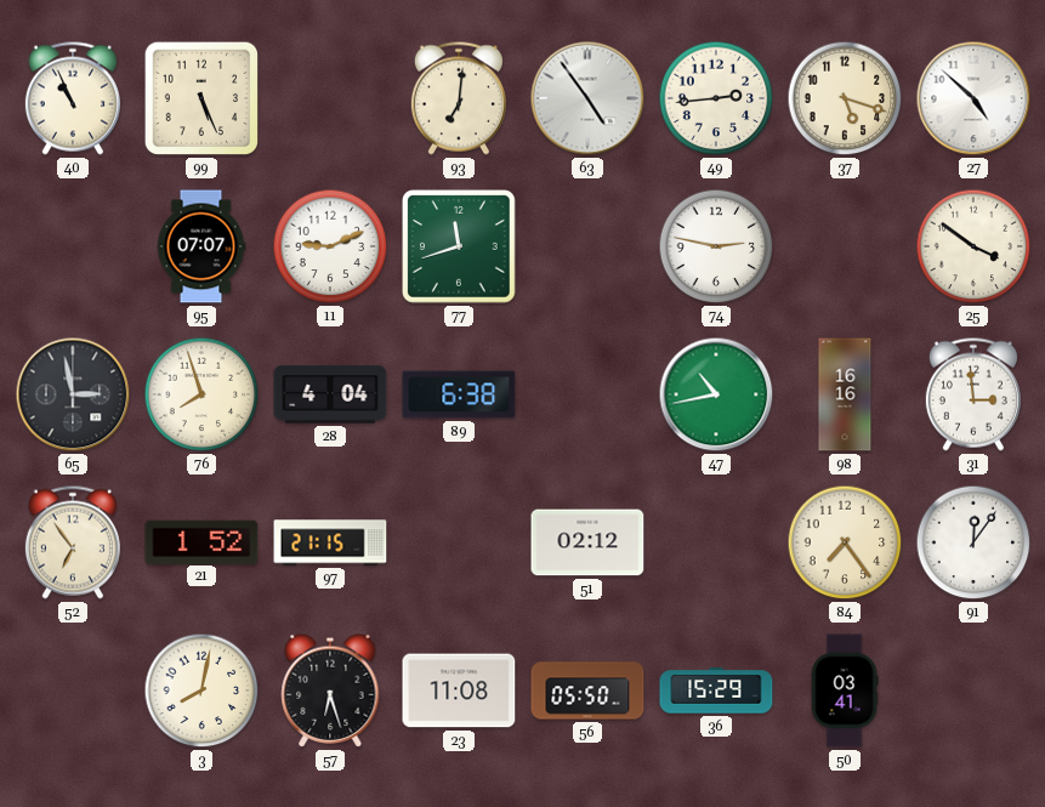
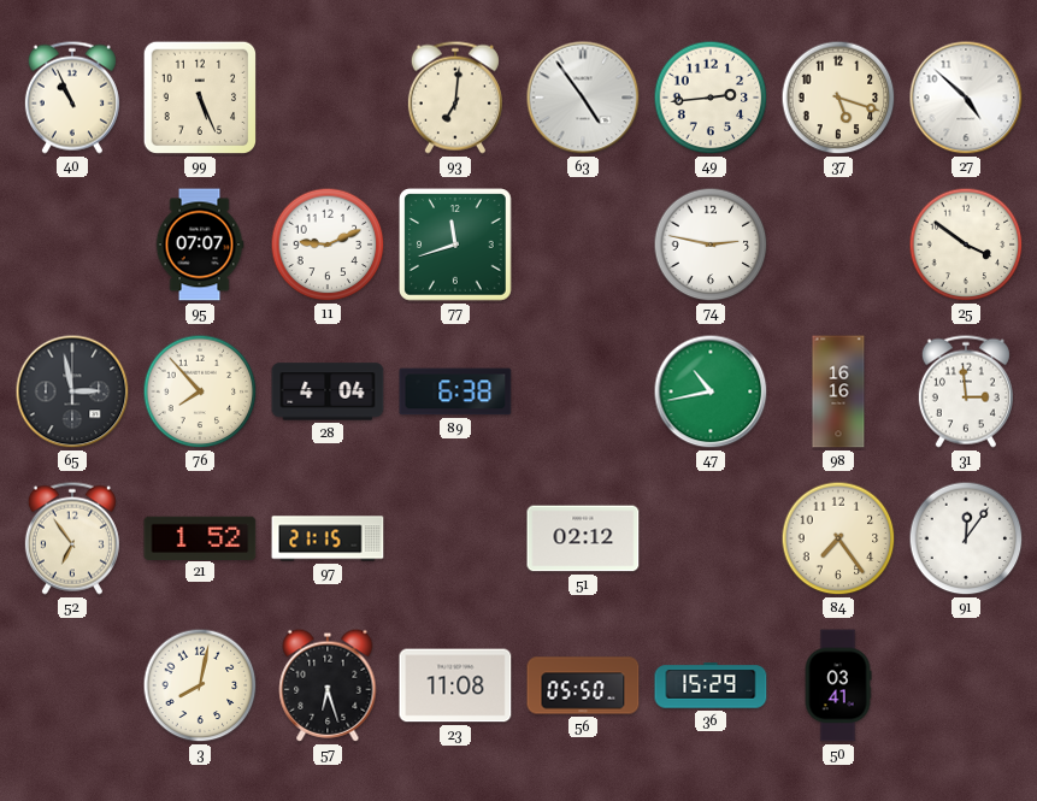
76: 7:57 -> 7:53
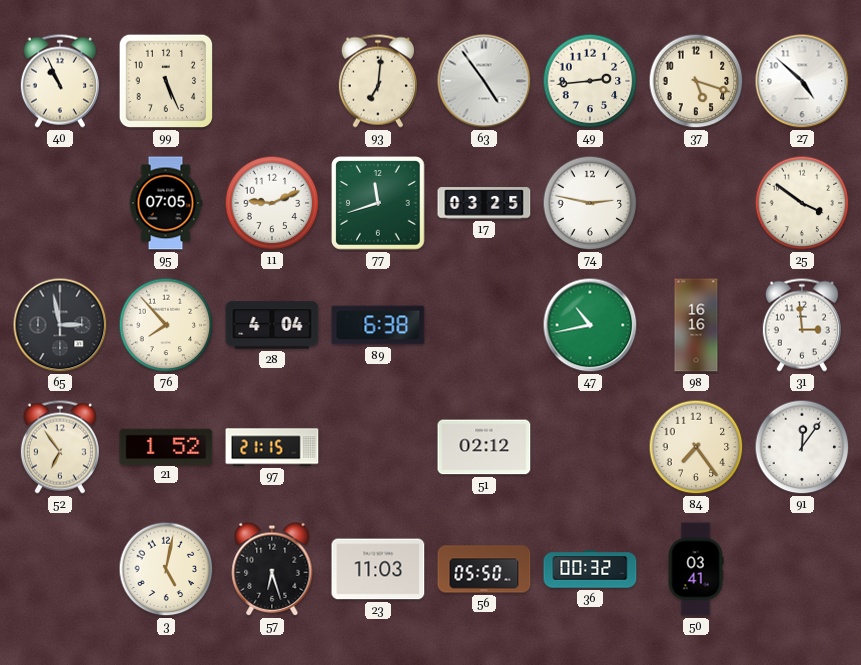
95: 07:07 -> 07:05
17: none -> 03:25
3: 8:02 -> 5:02
23: 11:08 -> 11:03
36: 15:29 -> 00:32
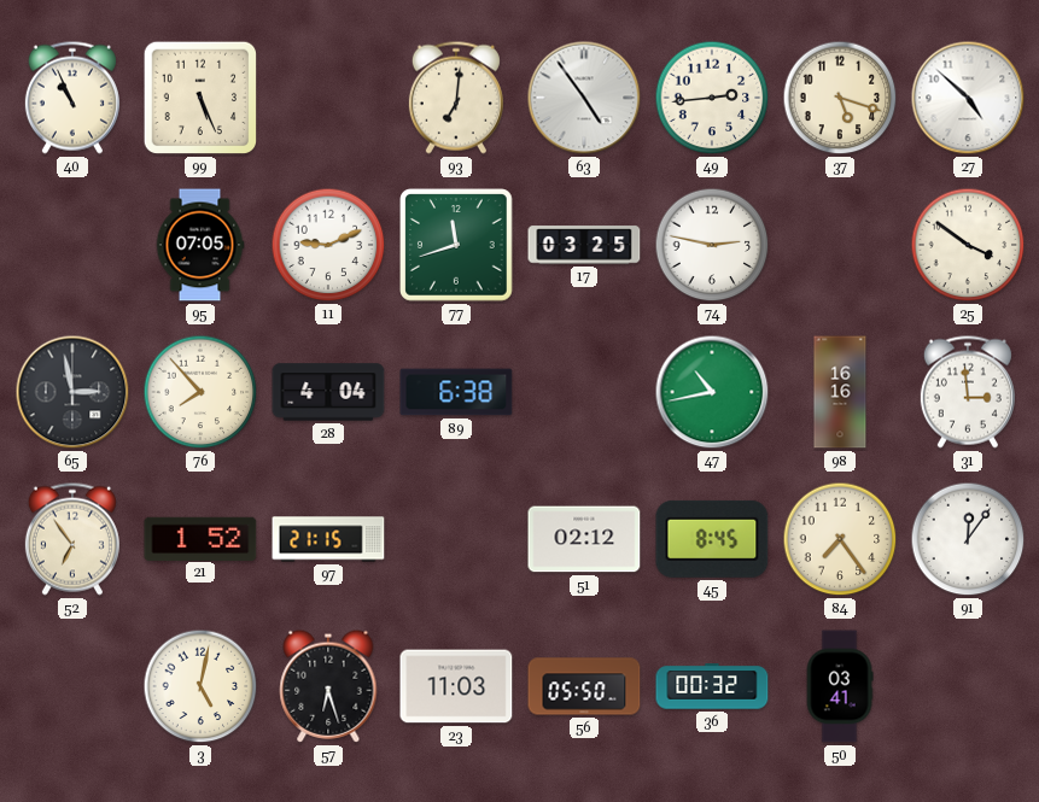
45: none -> 8:45
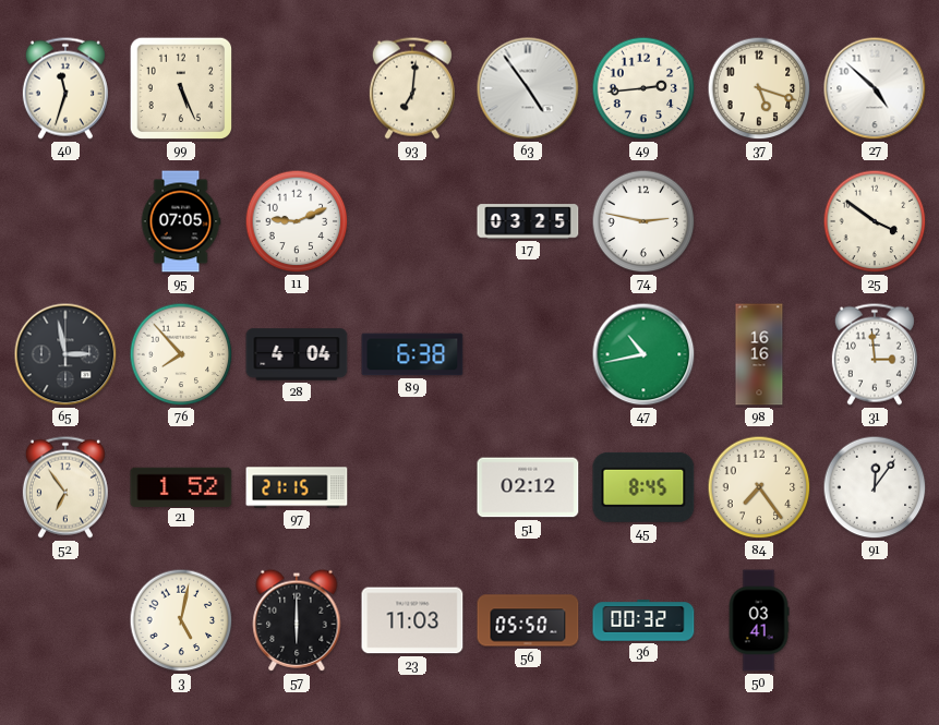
40: 10:56 -> 11:33
77: 11:42 -> none
57: 6:27 -> 6:00
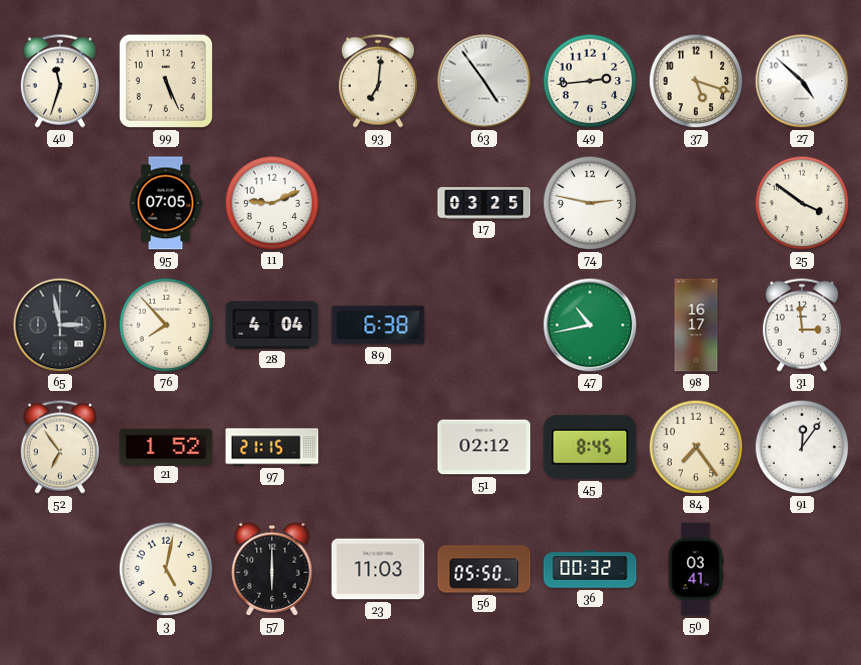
98: 16:16 -> 16:17
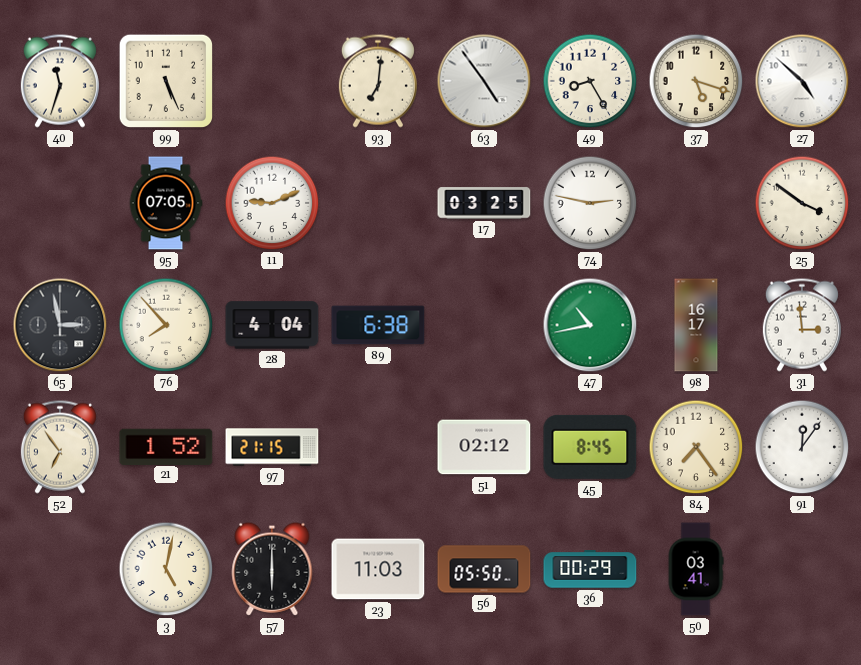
49: 2:44 -> 8:25
36: 00:32 -> 00:29
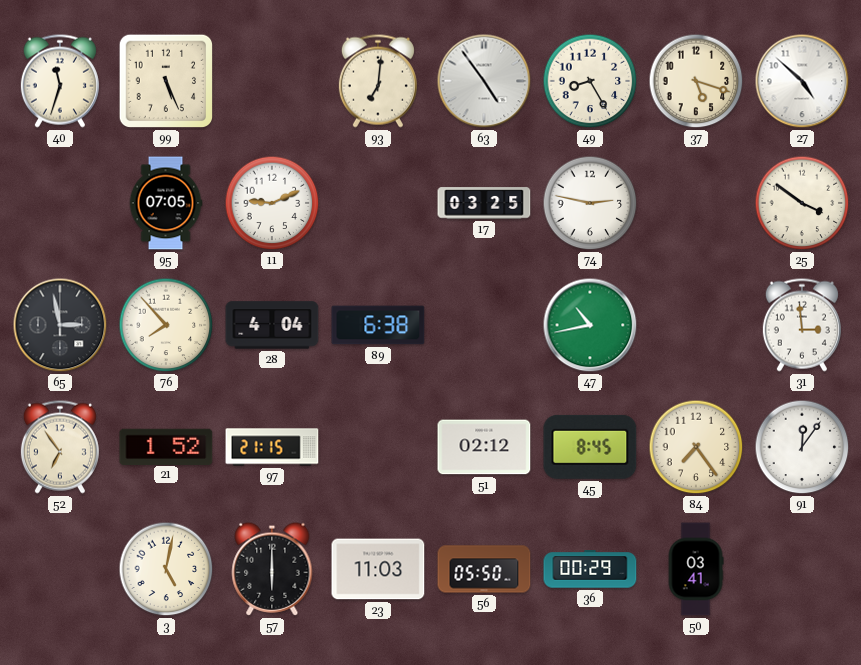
98: 16:17 -> none
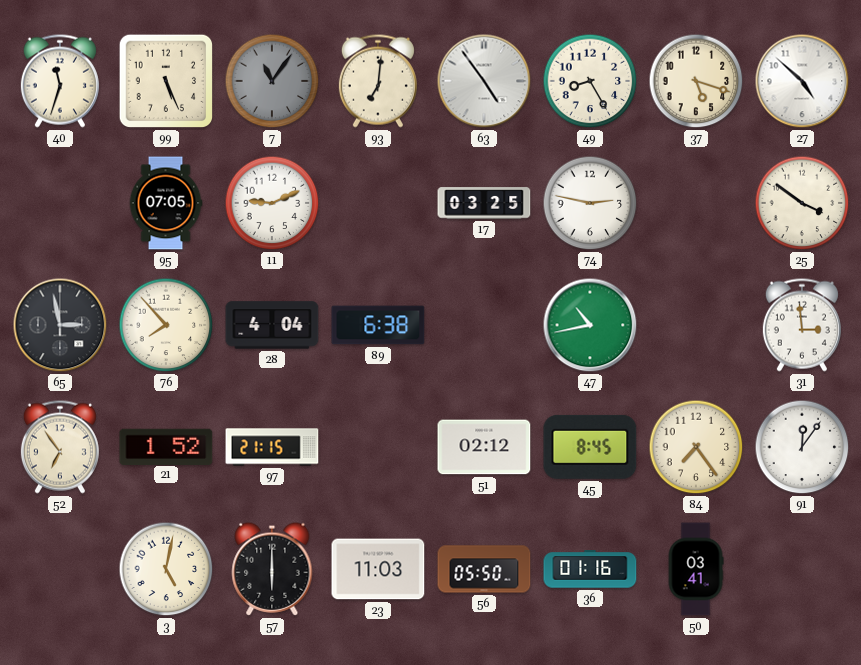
7: none -> 11:06
36: 00:29 -> 01:16
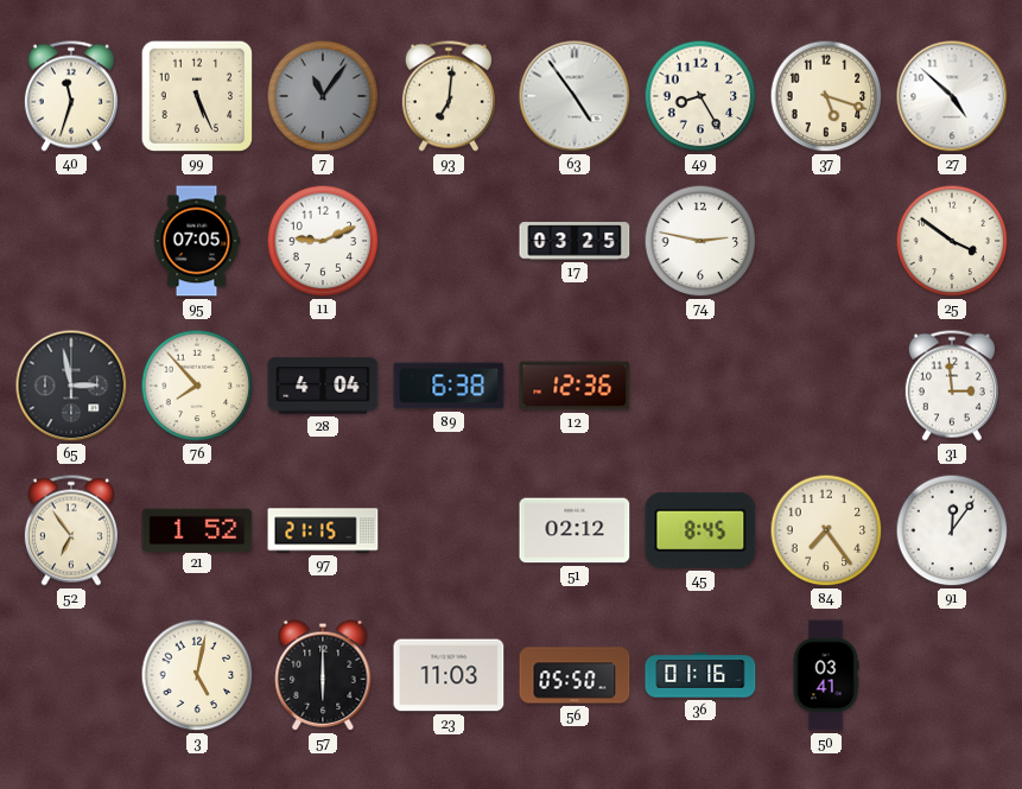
12: none -> 12:36
47: 10:43 -> none
